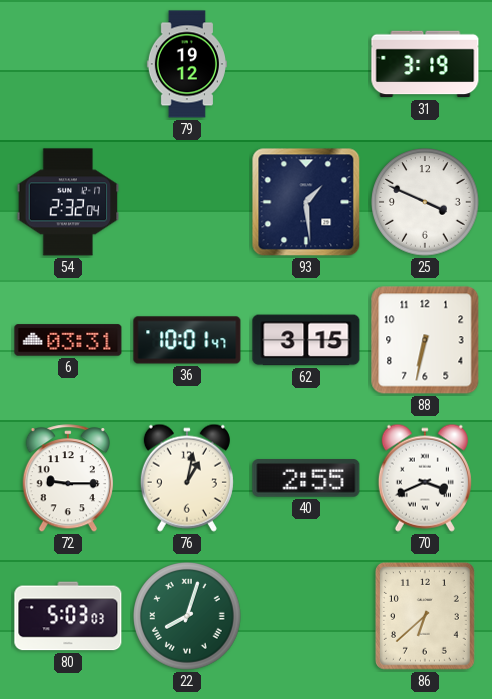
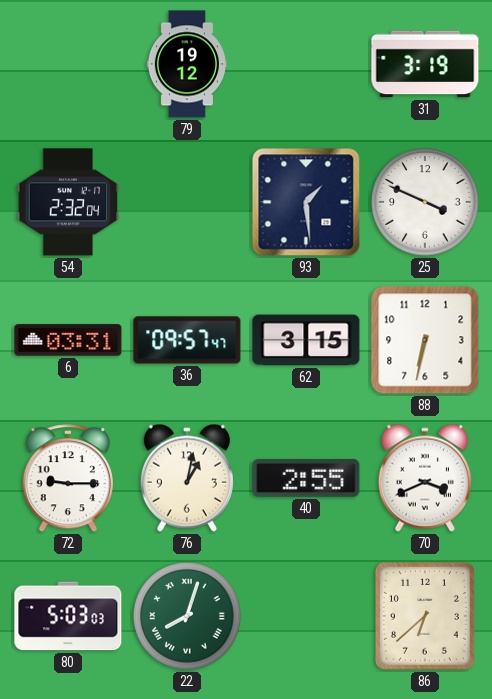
36: 10:01 -> 09:57
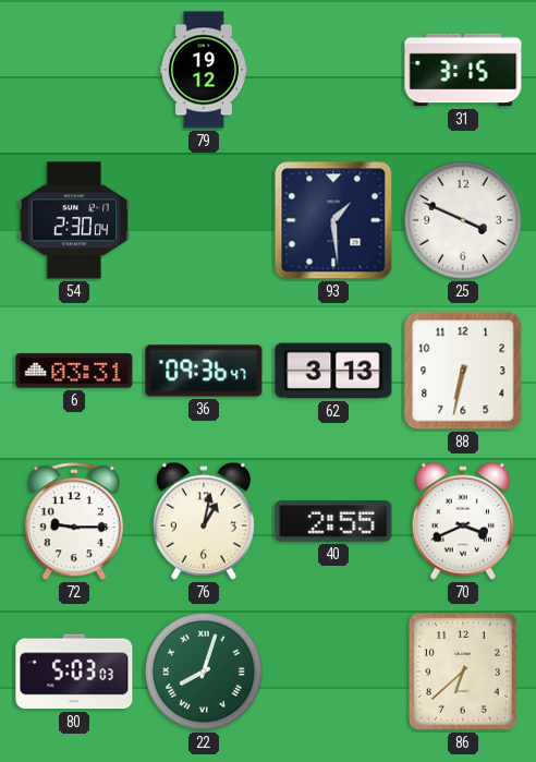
31: 3:19 -> 3:15
54: 2:32 -> 2:30
36: 09:57 -> 09:36
62: 3:15 -> 3:13
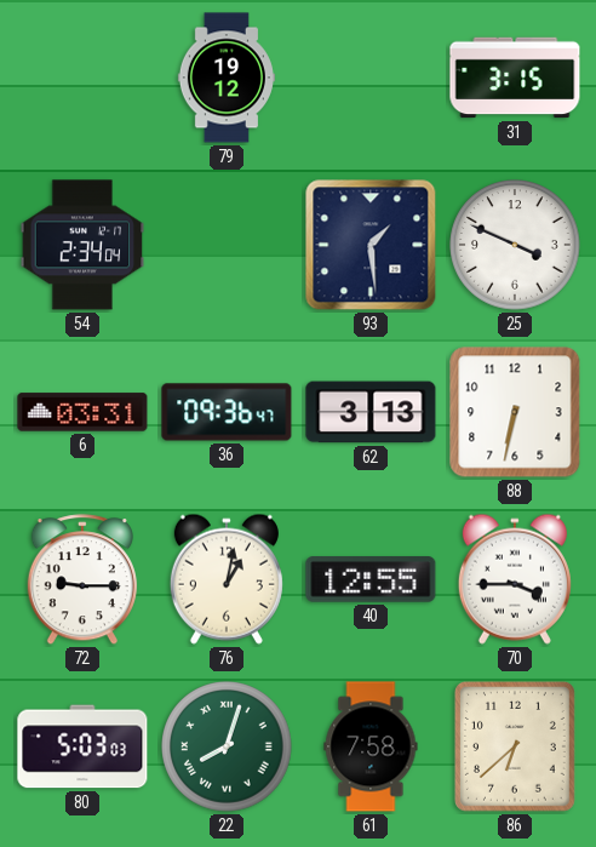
54: 2:30 -> 2:34
40: 2:55 -> 12:55
70: 3:41 -> 3:45
61: none -> 7:58
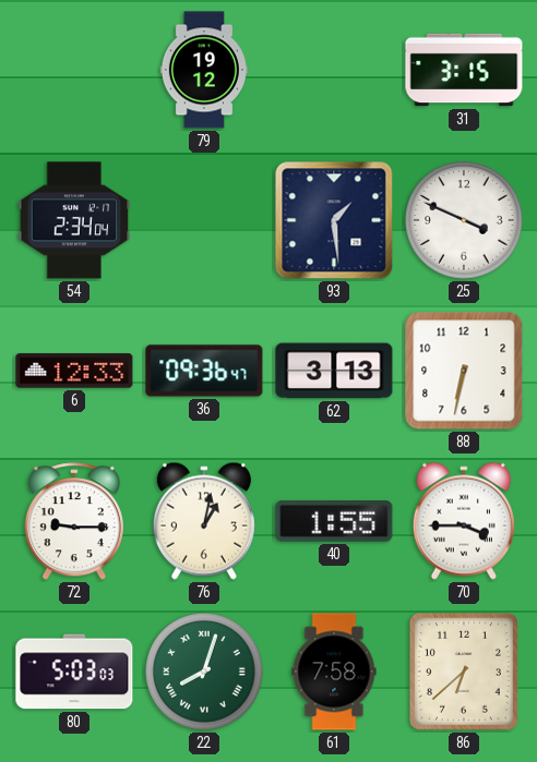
6: 03:31 -> 12:33
40: 12:55 -> 1:55
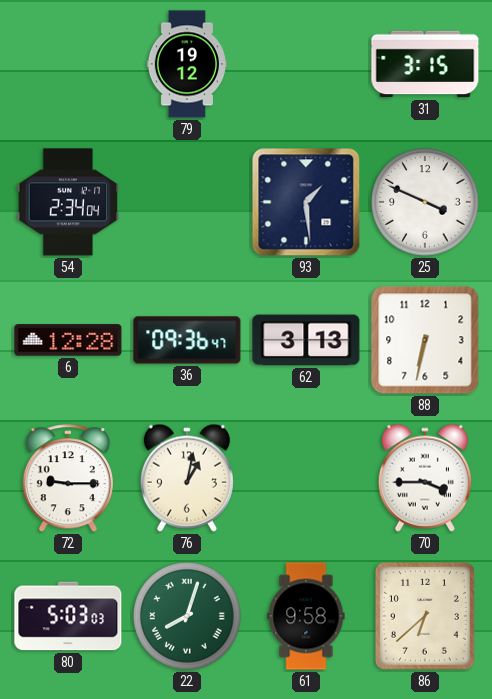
6: 12:33 -> 12:28
40: 1:55 -> none
61: 7:58 -> 9:58
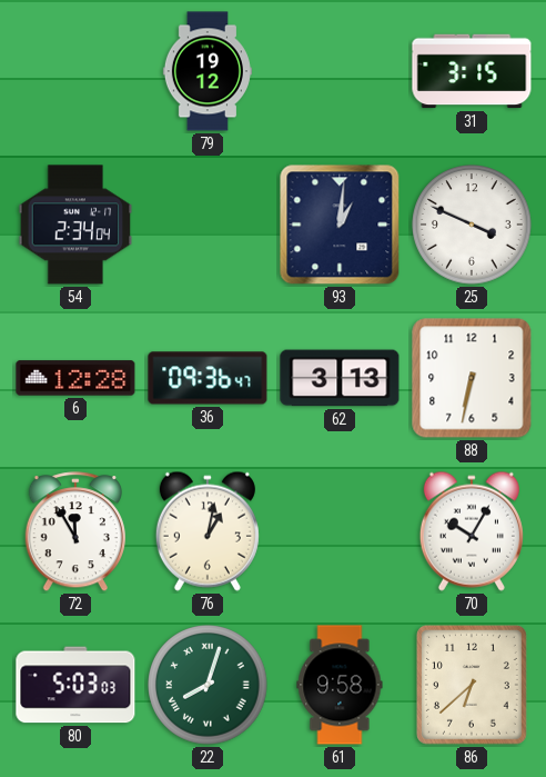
93: 1:29 -> 1:01
72: 9:15 -> 11:55
70: 3:45 -> 10:05
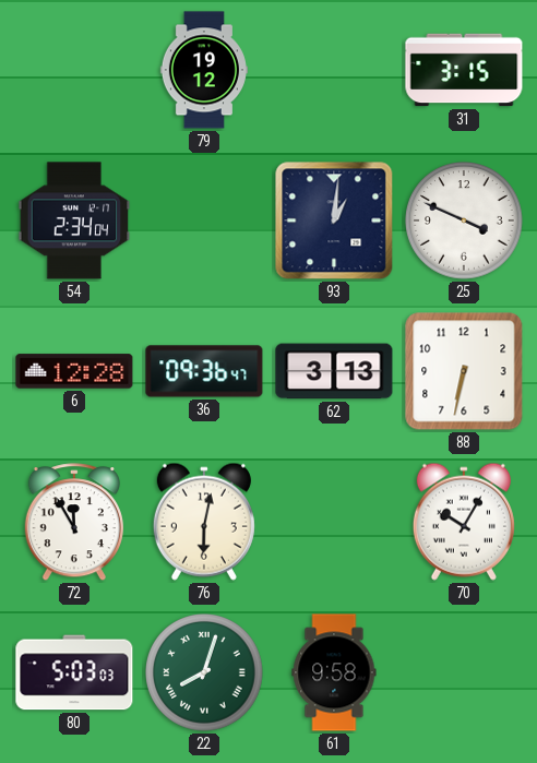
76: 1:02 -> 6:02
86: 6:38 -> none
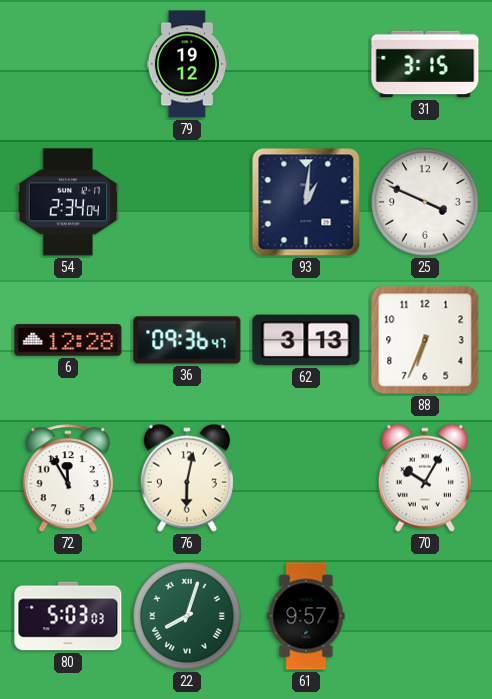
88: 6:32 -> 6:34
61: 9:58 -> 9:57
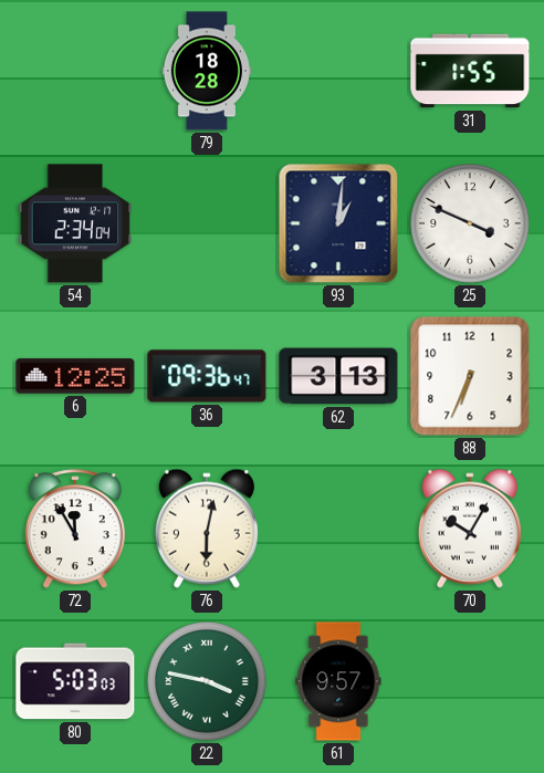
79: 19:12 -> 18:28
31: 3:15 -> 1:55
6: 12:28 -> 12:25
22: 8:03 -> 3:47
